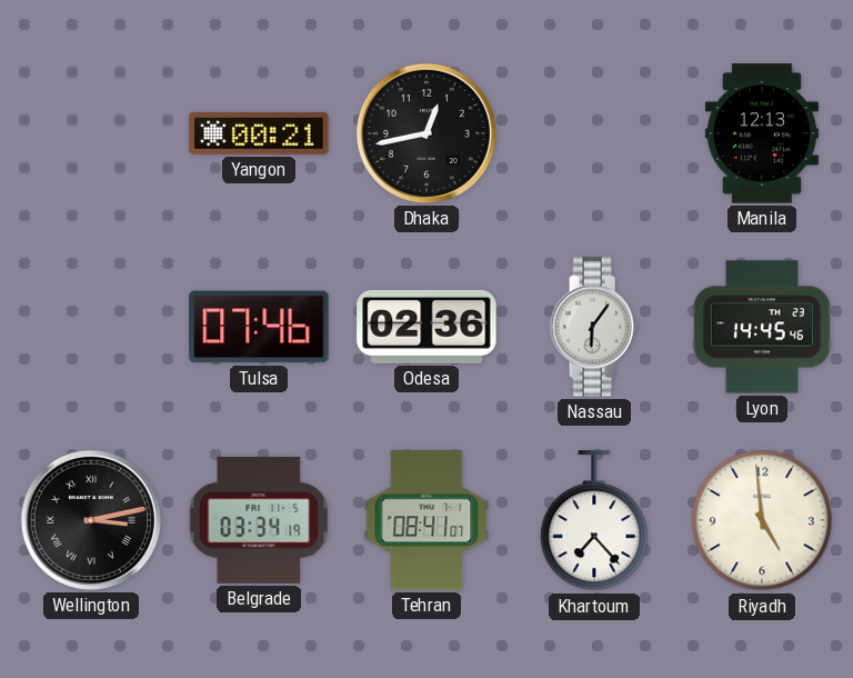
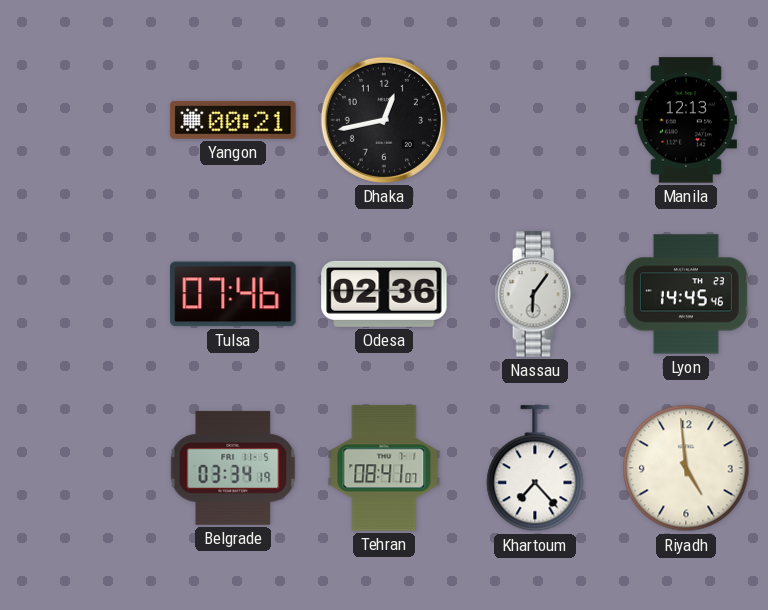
Wellington: 3:13 -> none
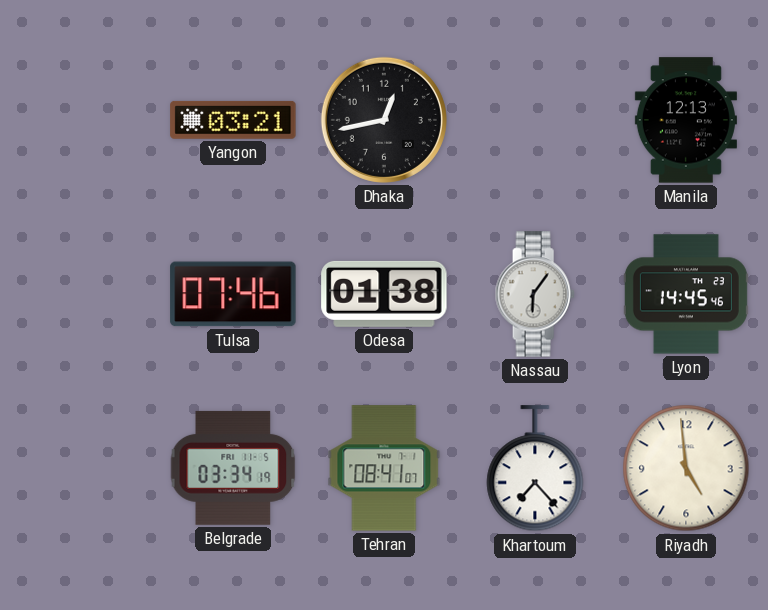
Yangon: 00:21 -> 03:21
Odesa: 02:36 -> 01:38
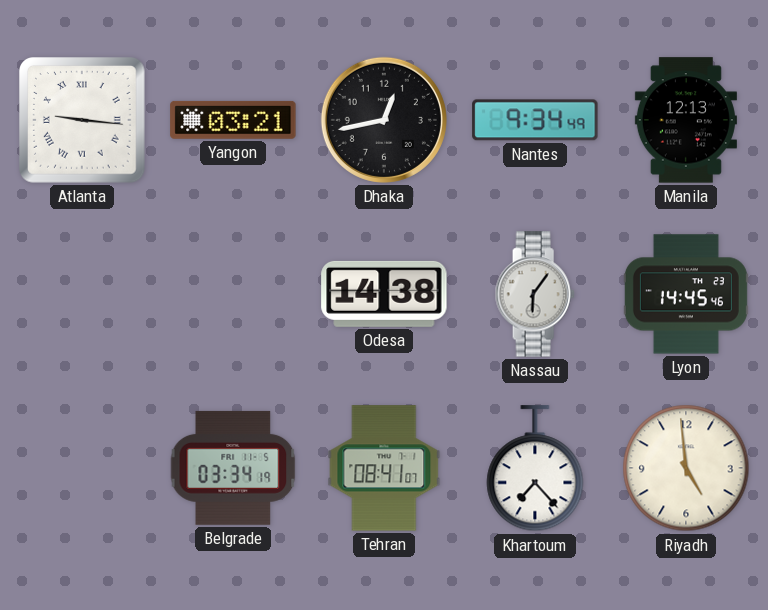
Atlanta: none -> 9:16
Nantes: none -> 9:34
Tulsa: 07:46 -> none
Odesa: 01:38 -> 14:38
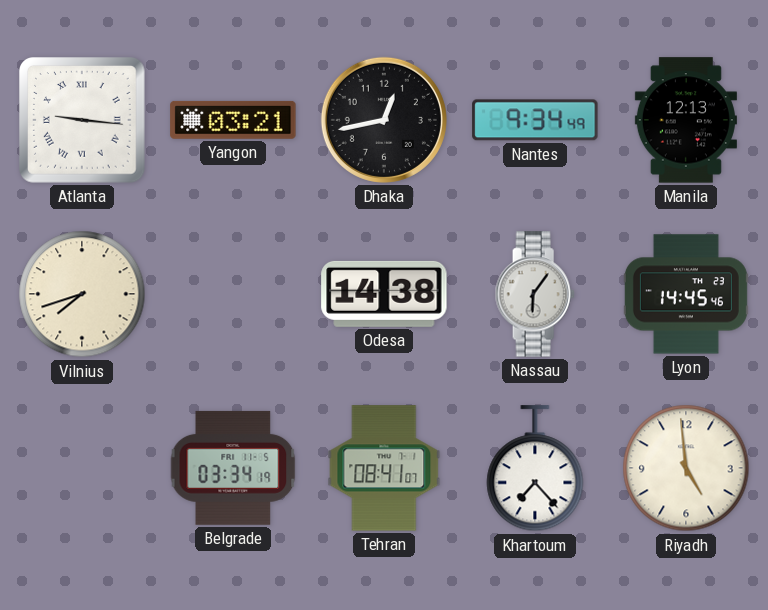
Vilnius: none -> 7:42
